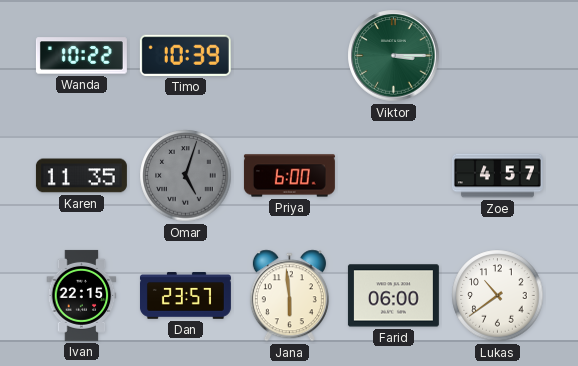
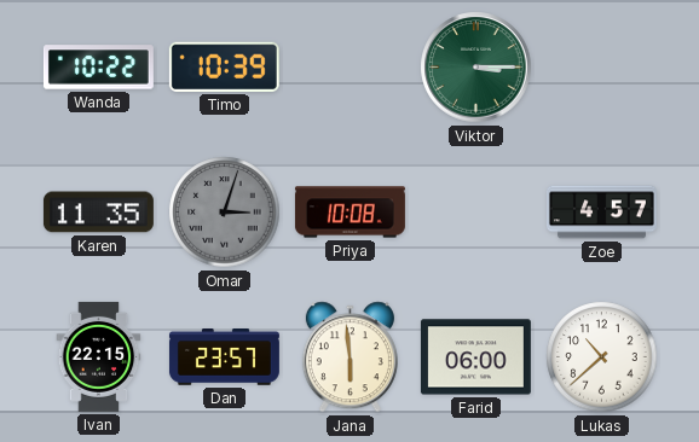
Omar: 5:03 -> 3:03
Priya: 6:00 -> 10:08
Lukas: 10:39 -> 10:38
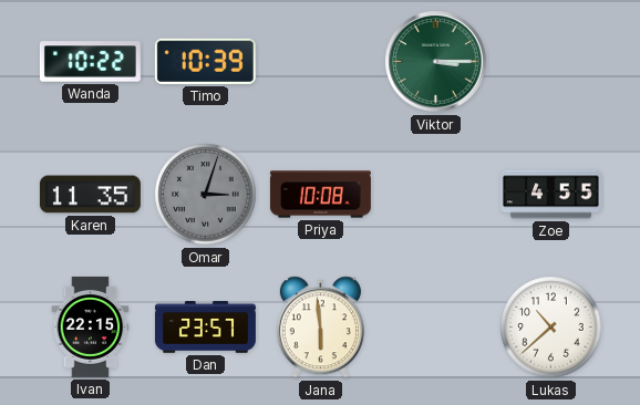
Zoe: 4:57 -> 4:55
Farid: 06:00 -> none
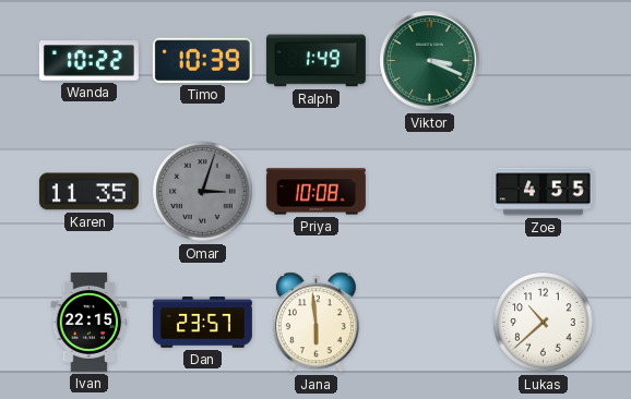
Ralph: none -> 1:49
Viktor: 3:15 -> 3:19
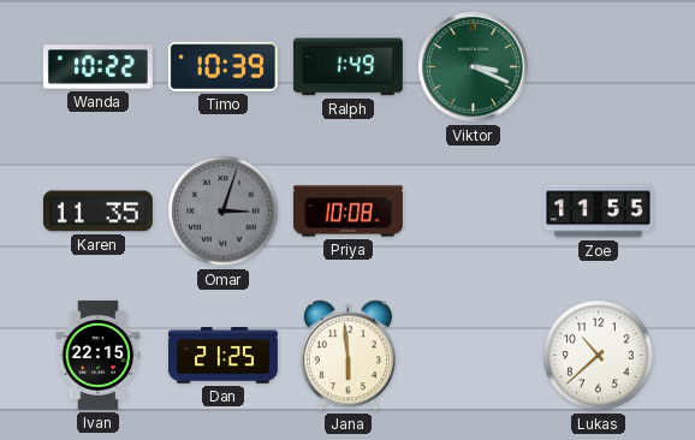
Zoe: 4:55 -> 11:55
Dan: 23:57 -> 21:25
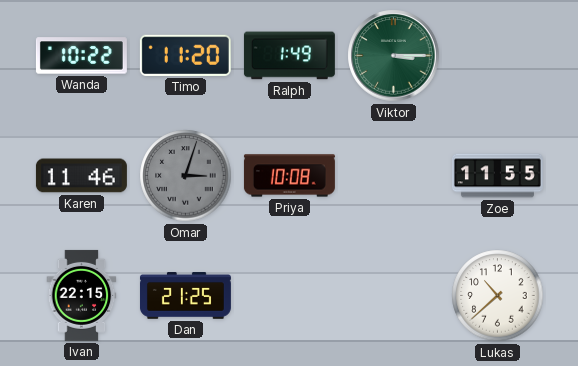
Timo: 10:39 -> 11:20
Viktor: 3:19 -> 3:15
Karen: 11:35 -> 11:46
Jana: 5:59 -> none
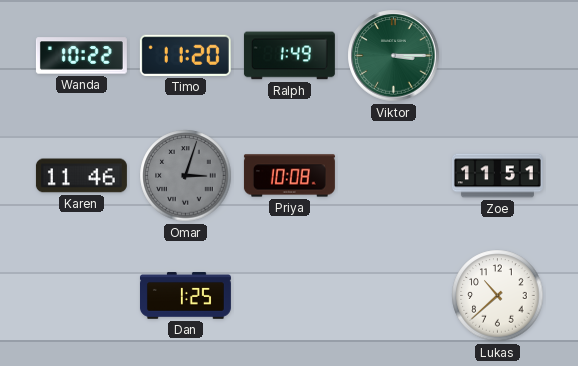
Zoe: 11:55 -> 11:51
Ivan: 22:15 -> none
Dan: 21:25 -> 1:25
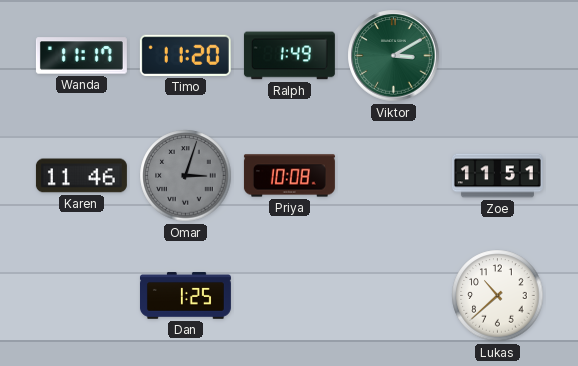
Wanda: 10:22 -> 11:17
Viktor: 3:15 -> 3:10
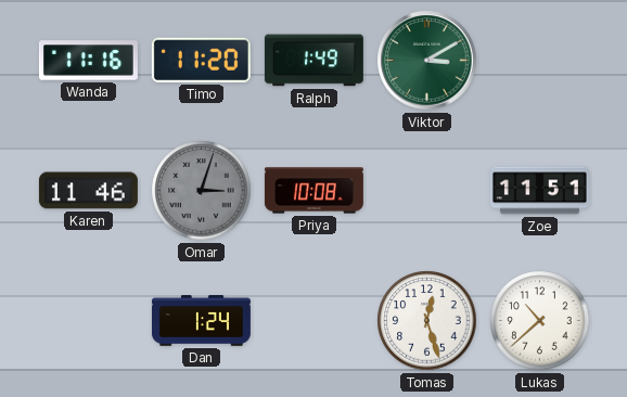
Wanda: 11:17 -> 11:16
Dan: 1:25 -> 1:24
Tomas: none -> 12:27
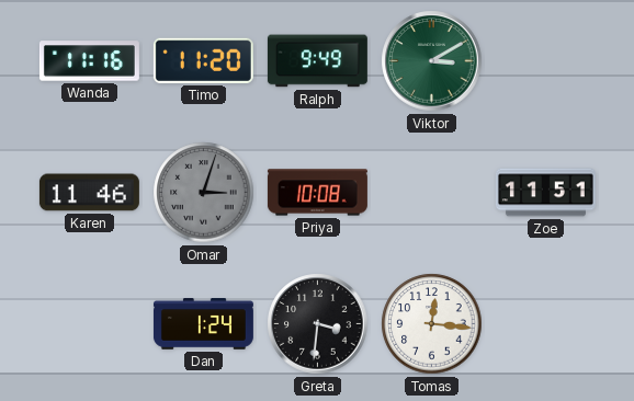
Ralph: 1:49 -> 9:49
Greta: none -> 3:31
Tomas: 12:27 -> 12:16
Lukas: 10:38 -> none
